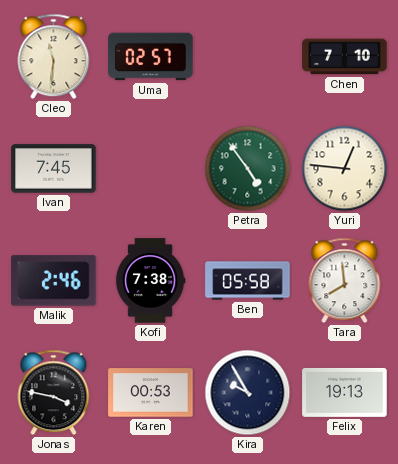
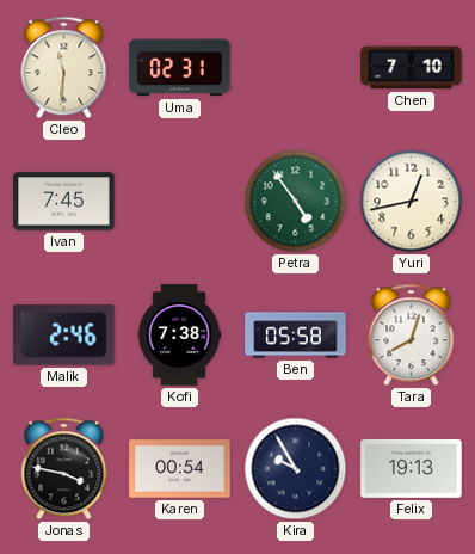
Uma: 02:57 -> 02:31
Yuri: 12:46 -> 12:43
Tara: 7:59 -> 8:03
Karen: 00:53 -> 00:54
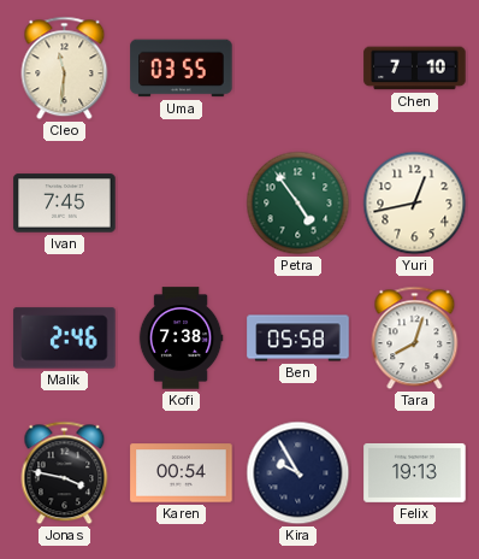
Uma: 02:31 -> 03:55
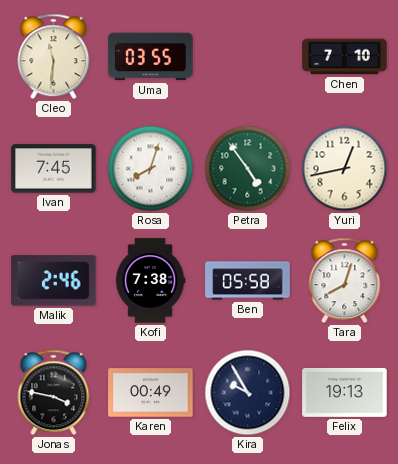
Rosa: none -> 8:03
Karen: 00:54 -> 00:49
